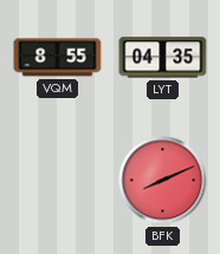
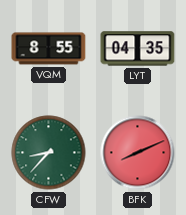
CFW: none -> 8:37
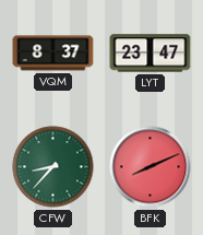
VQM: 8:55 -> 8:37
LYT: 04:35 -> 23:47
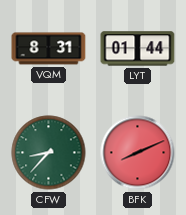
VQM: 8:37 -> 8:31
LYT: 23:47 -> 01:44
